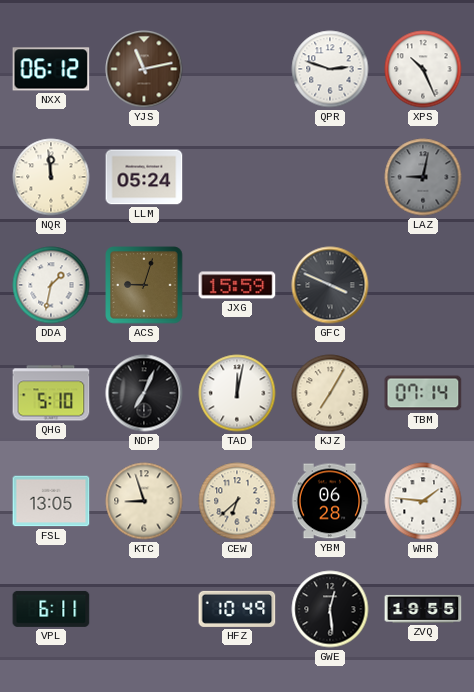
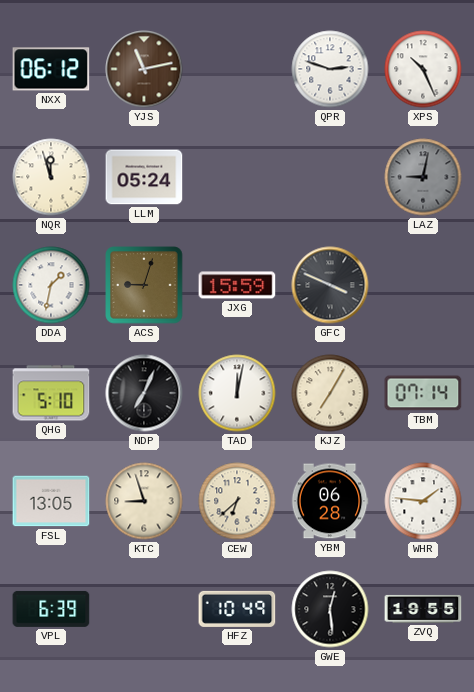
NQR: 11:59 -> 11:57
VPL: 6:11 -> 6:39
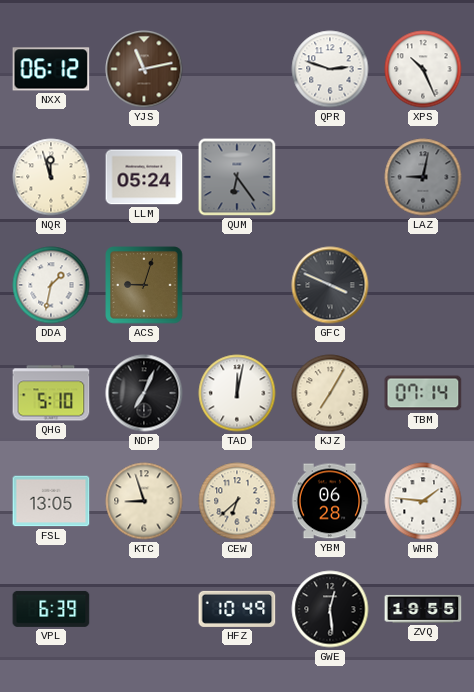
QUM: none -> 6:24
JXG: 15:59 -> none
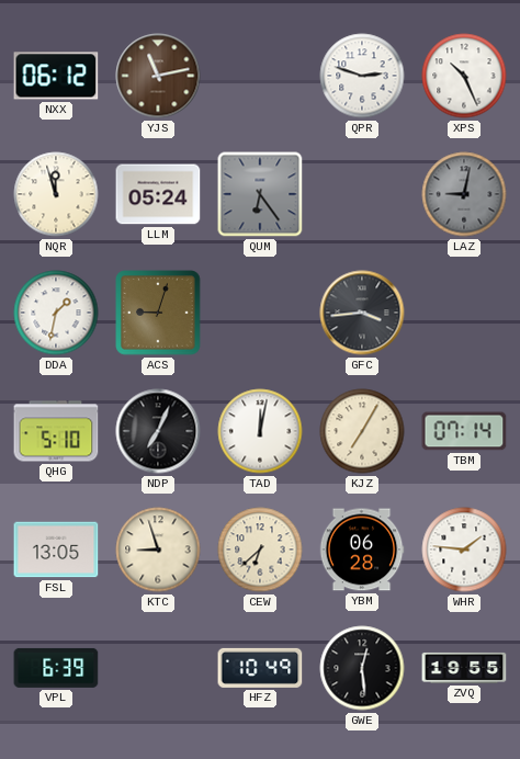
GFC: 3:49 -> 3:44
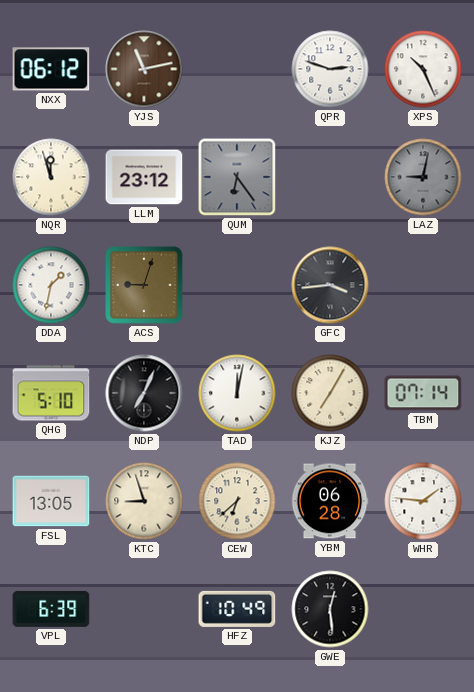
LLM: 05:24 -> 23:12
ZVQ: 19:55 -> none
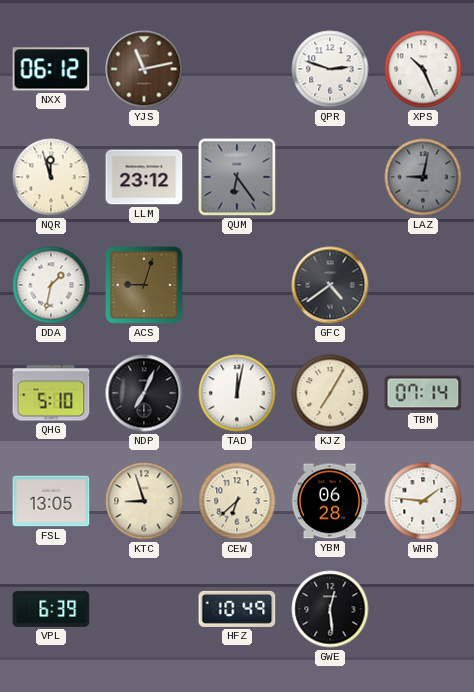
GFC: 3:44 -> 4:39
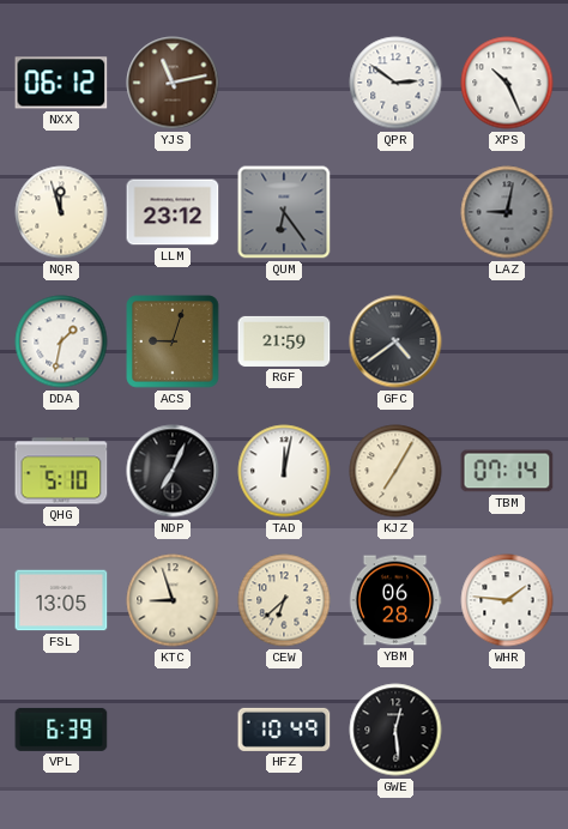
QPR: 2:48 -> 2:51
RGF: none -> 21:59
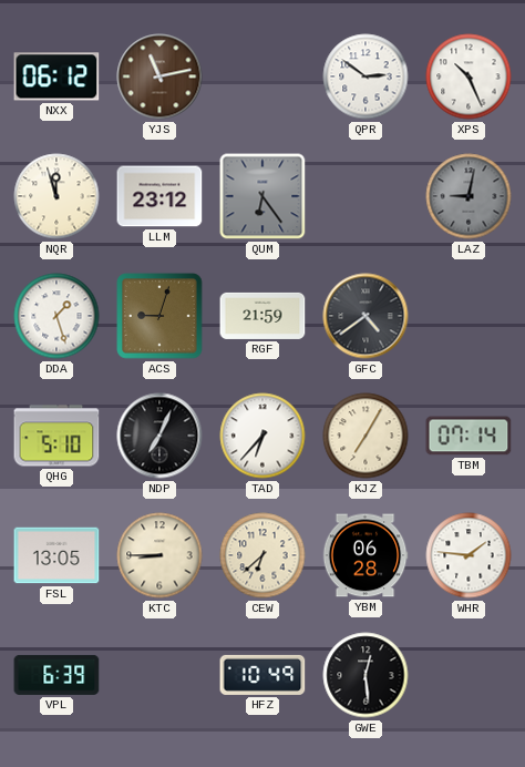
DDA: 1:32 -> 1:27
TAD: 12:02 -> 6:37
KTC: 8:57 -> 8:45
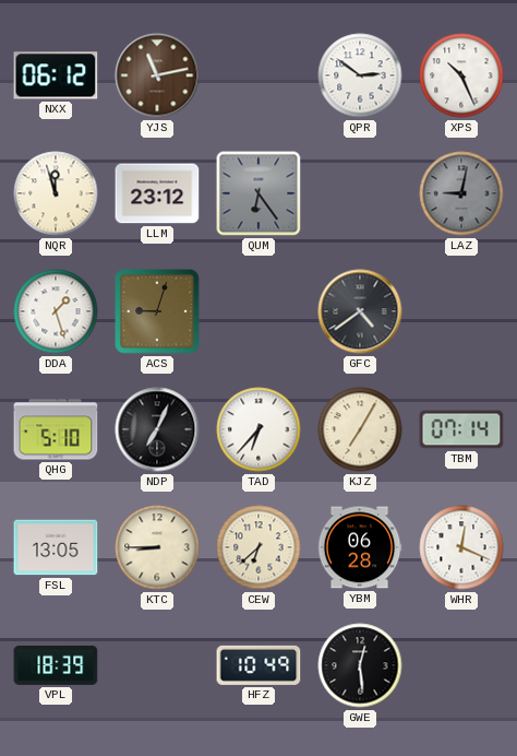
RGF: 21:59 -> none
WHR: 1:46 -> 12:19
VPL: 6:39 -> 18:39
